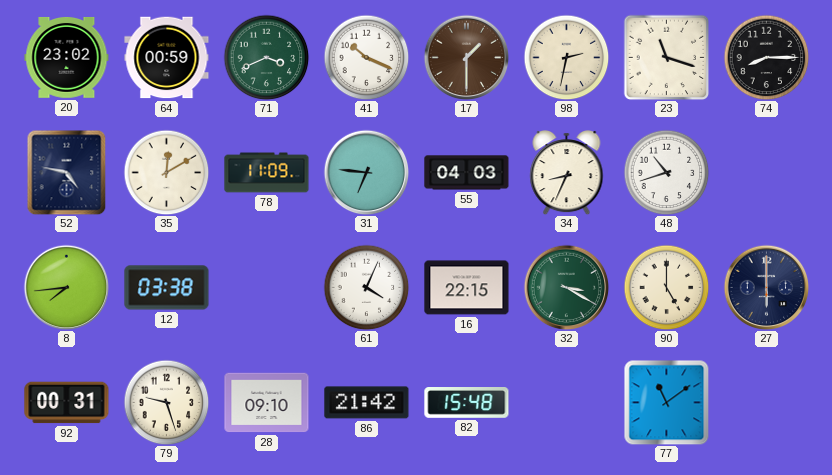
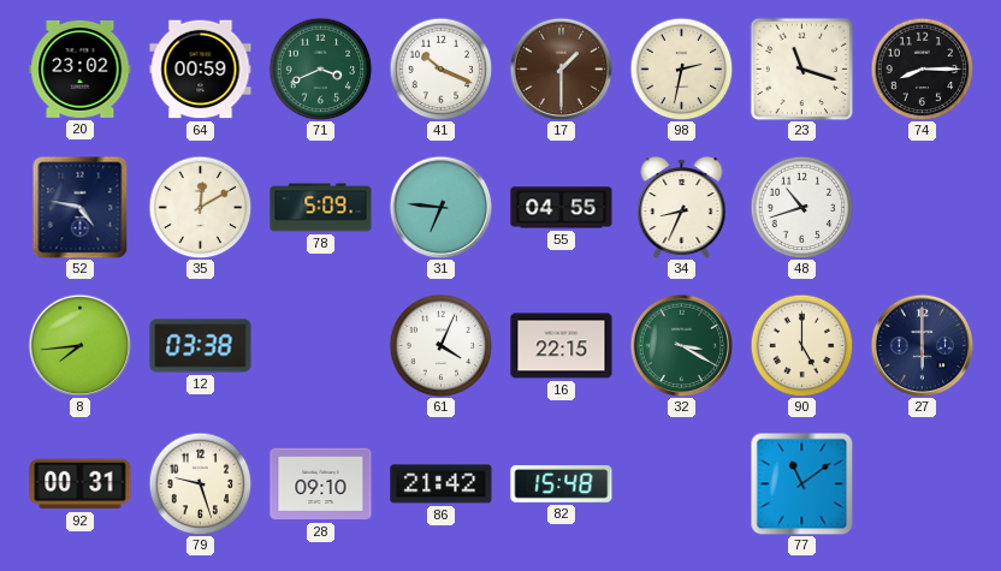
78: 11:09 -> 5:09
55: 04:03 -> 04:55
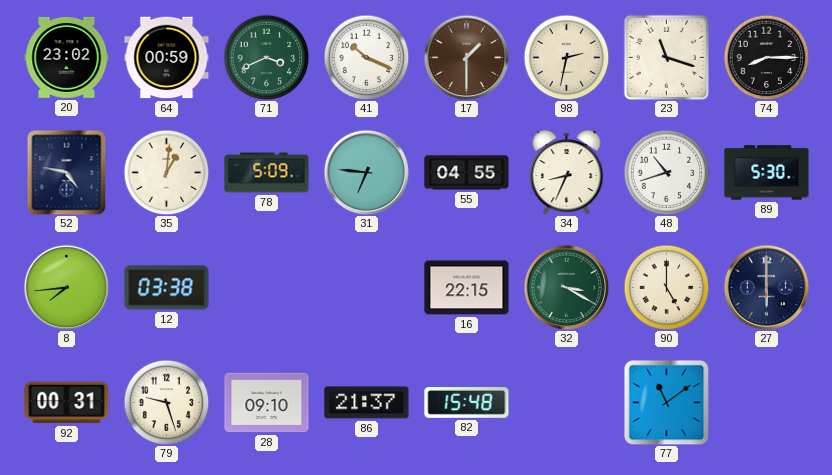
35: 12:10 -> 1:01
89: none -> 5:30
61: 4:04 -> none
86: 21:42 -> 21:37
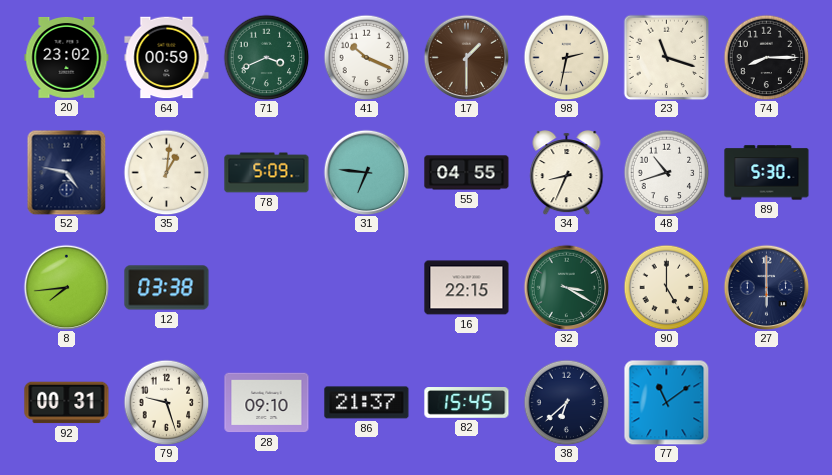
82: 15:48 -> 15:45
38: none -> 6:38
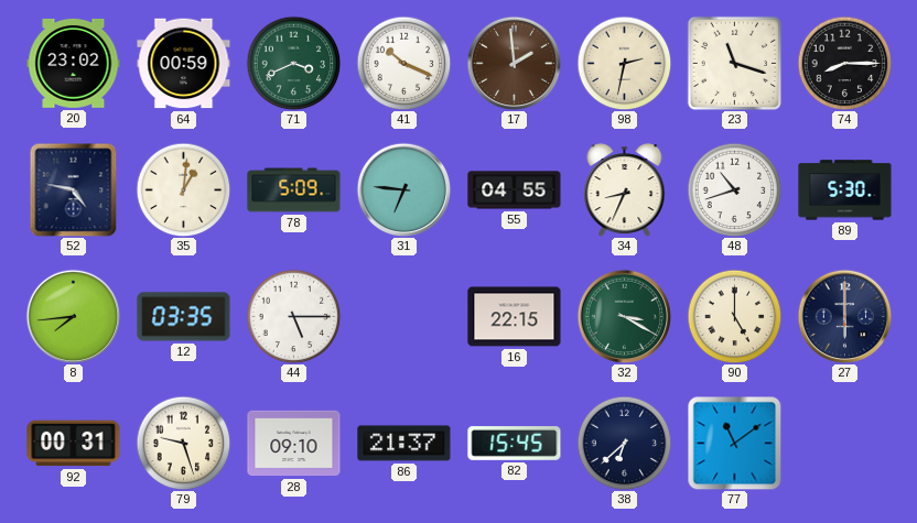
17: 1:30 -> 1:59
12: 03:38 -> 03:35
44: none -> 5:15
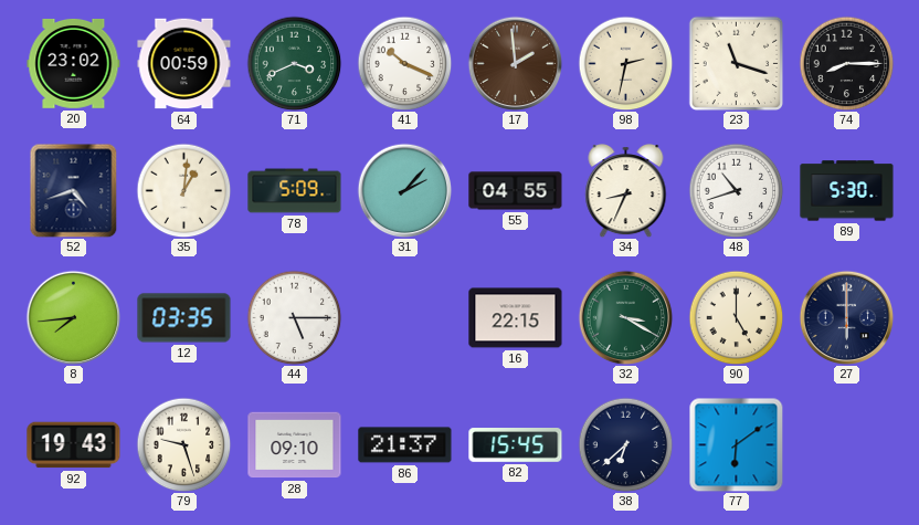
52: 4:47 -> 4:42
31: 6:46 -> 2:07
92: 00:31 -> 19:43
77: 11:09 -> 6:09
